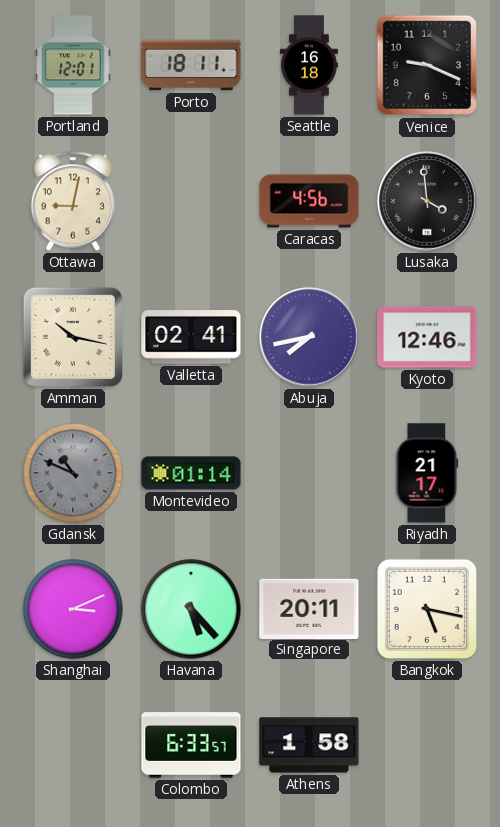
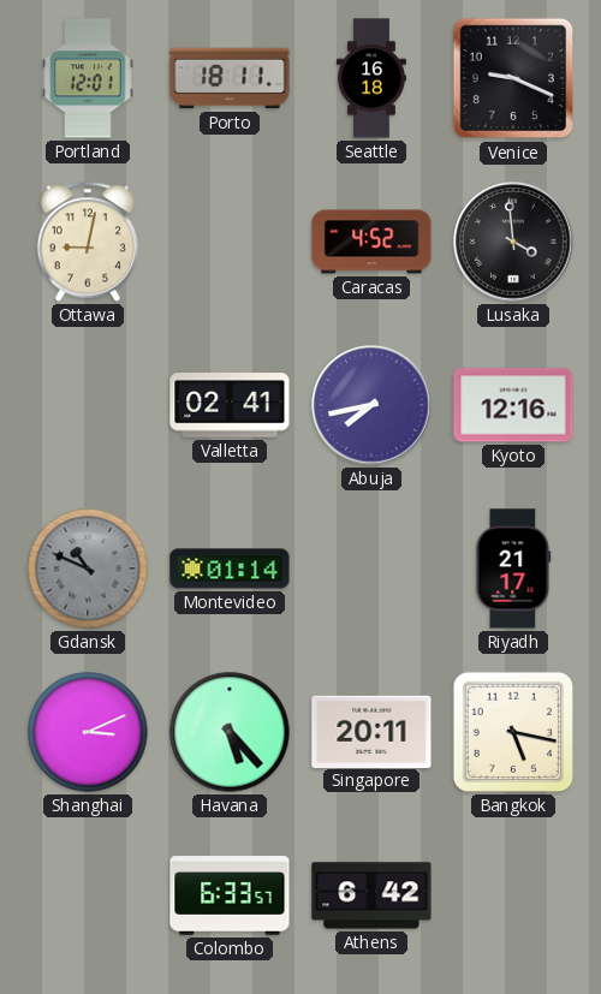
Caracas: 4:56 -> 4:52
Amman: 10:17 -> none
Kyoto: 12:46 -> 12:16
Athens: 1:58 -> 6:42
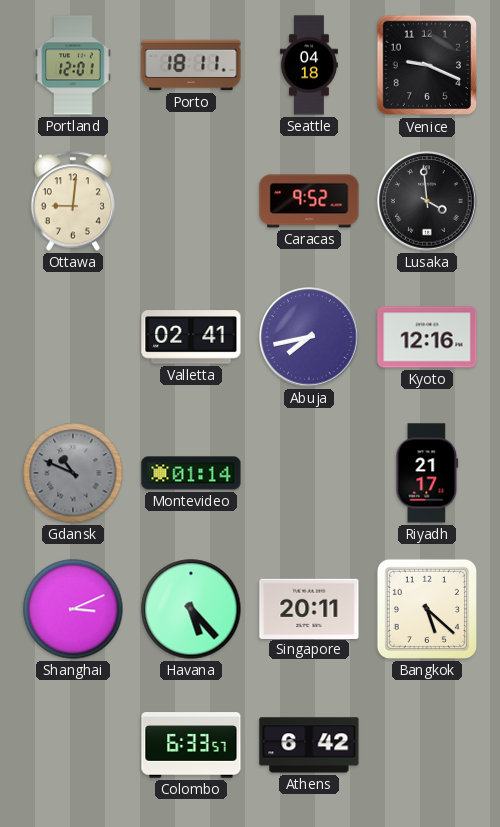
Seattle: 16:18 -> 04:18
Ottawa: 9:02 -> 9:01
Caracas: 4:52 -> 9:52
Bangkok: 5:17 -> 5:22
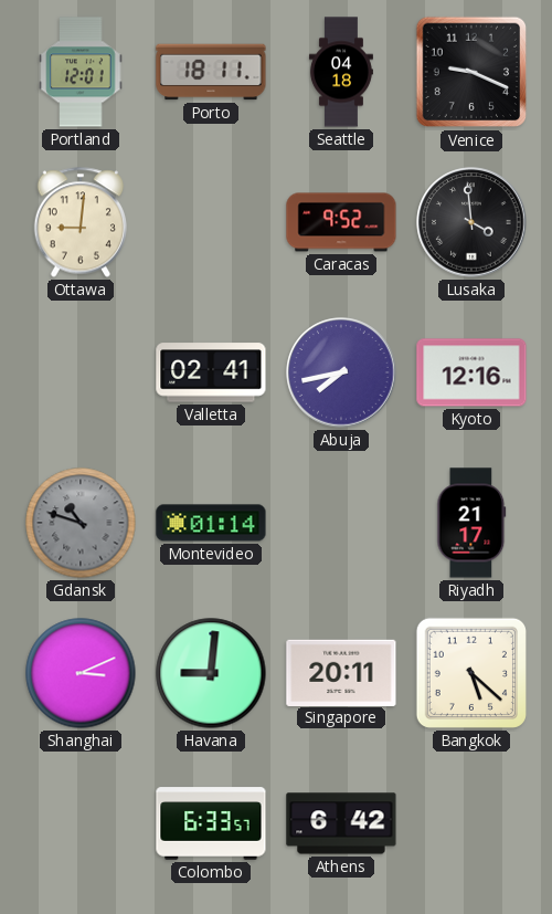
Gdansk: 10:49 -> 10:48
Havana: 5:23 -> 9:01
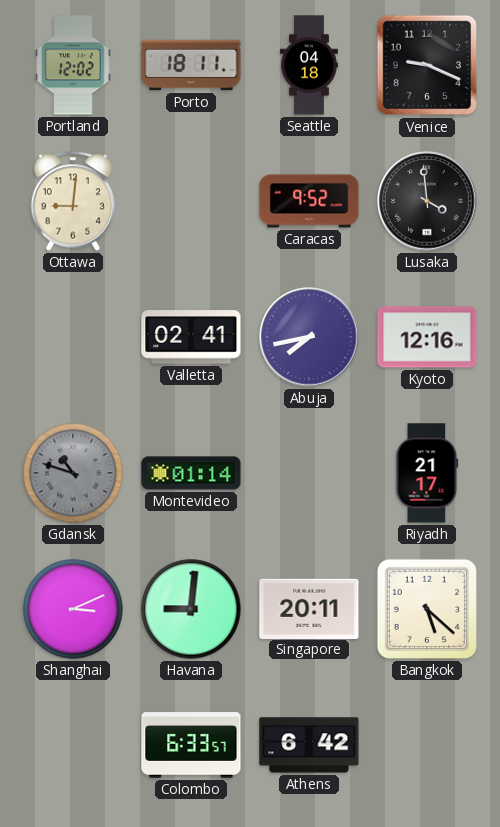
Portland: 12:01 -> 12:02
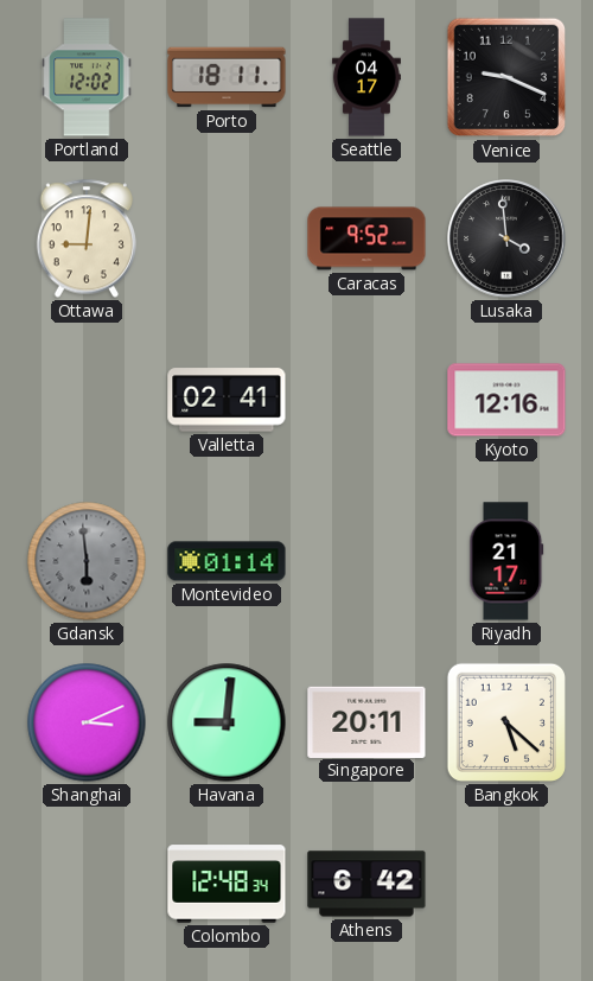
Seattle: 04:18 -> 04:17
Abuja: 7:43 -> none
Gdansk: 10:48 -> 5:59
Colombo: 6:33 -> 12:48
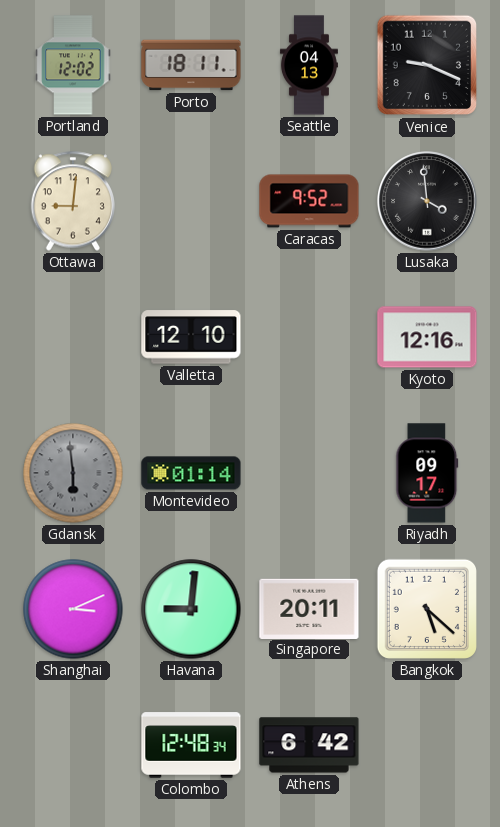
Seattle: 04:17 -> 04:13
Valletta: 02:41 -> 12:10
Riyadh: 21:17 -> 09:17
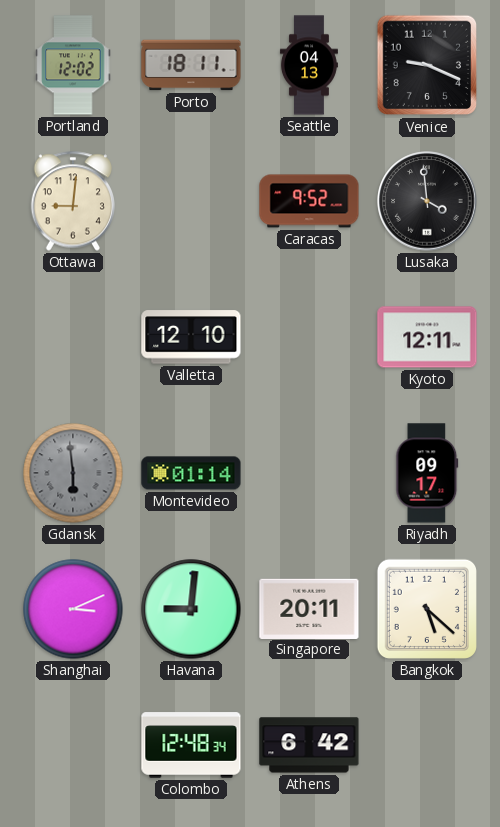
Kyoto: 12:16 -> 12:11
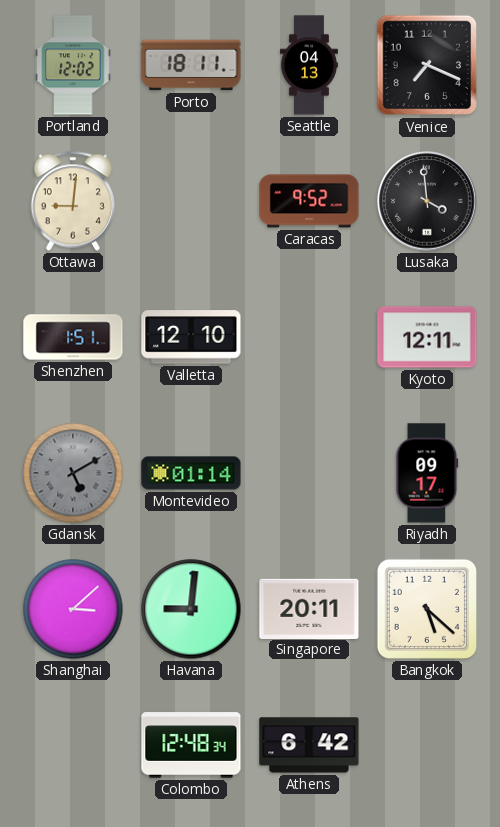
Venice: 9:19 -> 7:19
Shenzhen: none -> 1:51
Gdansk: 5:59 -> 5:10
Shanghai: 3:11 -> 3:08
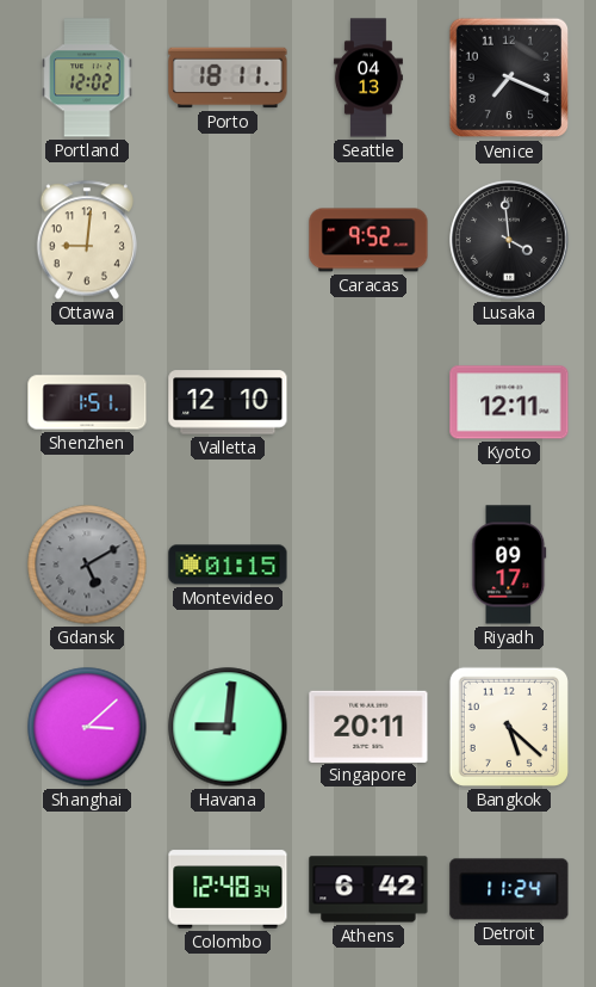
Montevideo: 01:14 -> 01:15
Detroit: none -> 11:24
